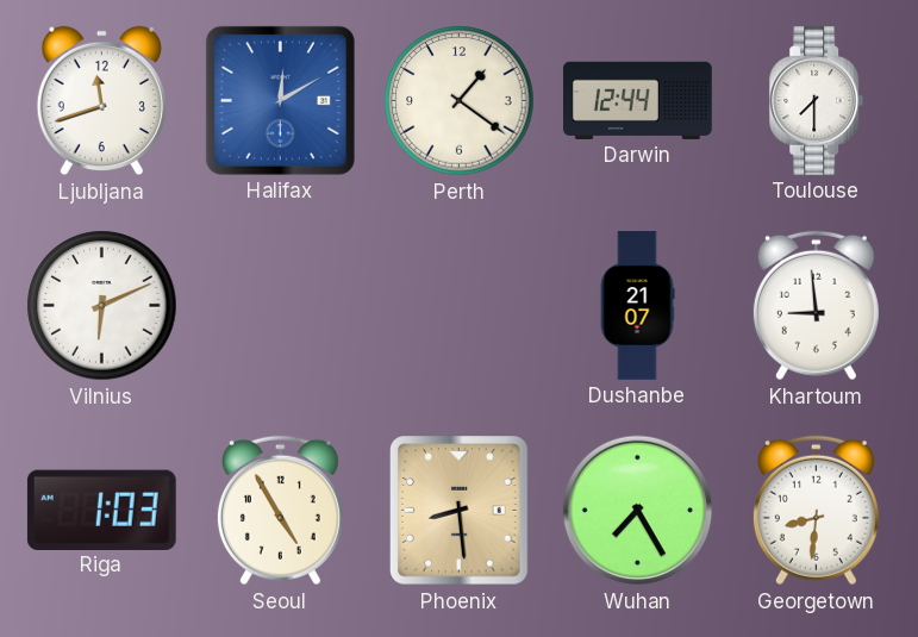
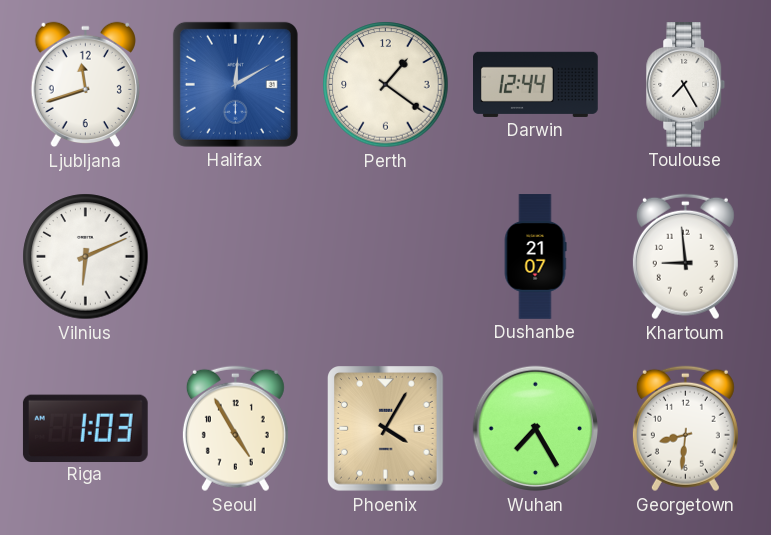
Toulouse: 7:30 -> 7:25
Phoenix: 8:29 -> 4:05
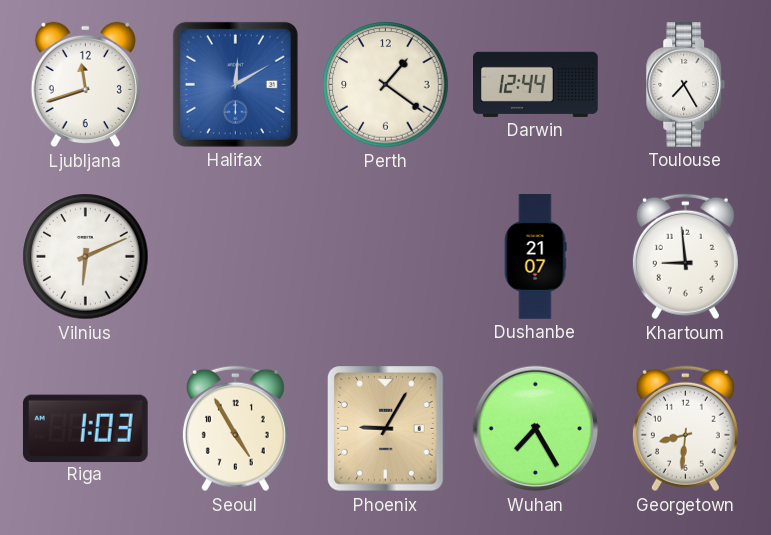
Phoenix: 4:05 -> 9:05
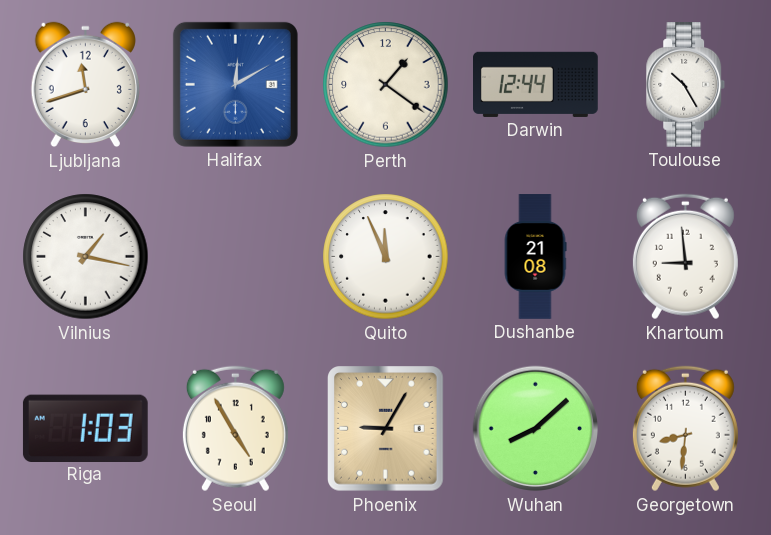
Toulouse: 7:25 -> 10:25
Vilnius: 6:11 -> 1:17
Quito: none -> 11:56
Dushanbe: 21:07 -> 21:08
Wuhan: 7:25 -> 8:08
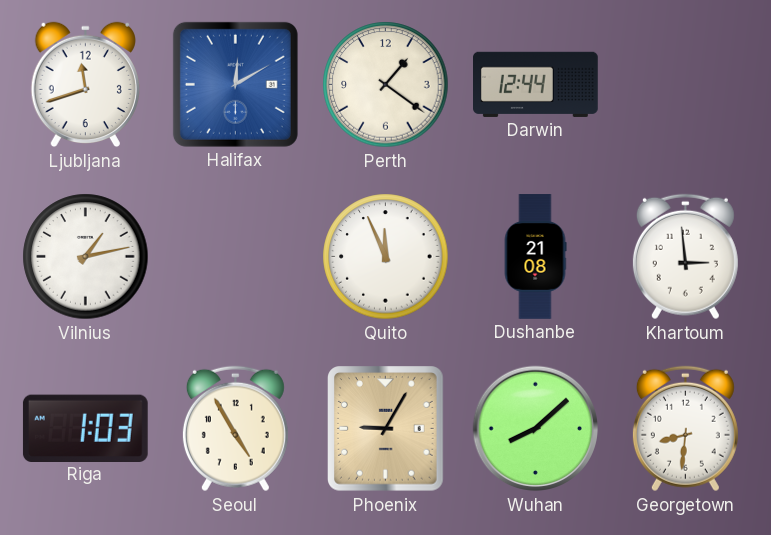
Toulouse: 10:25 -> none
Vilnius: 1:17 -> 1:13
Khartoum: 8:59 -> 2:59
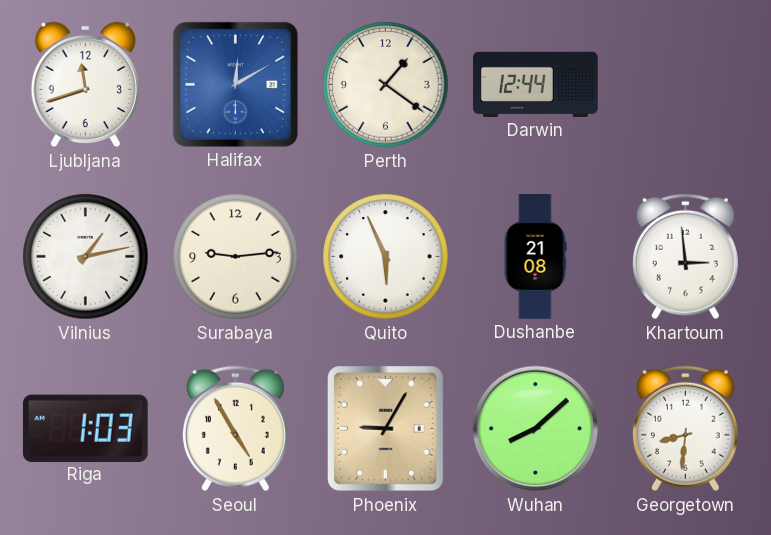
Surabaya: none -> 9:14
Quito: 11:56 -> 5:56
